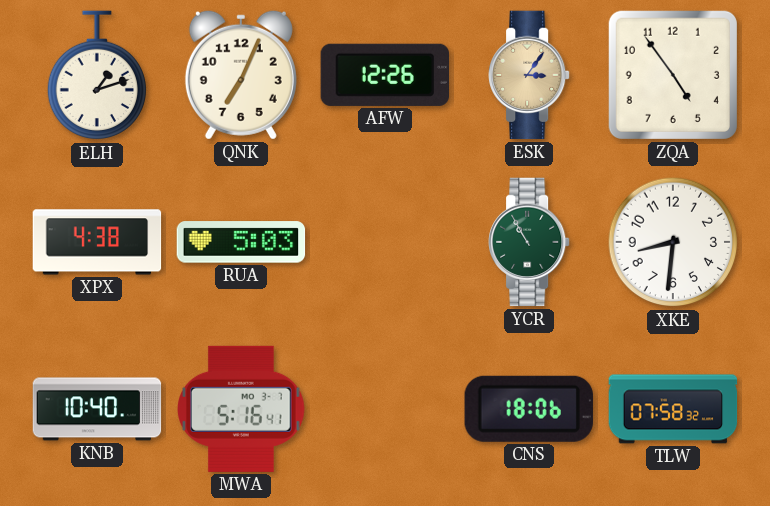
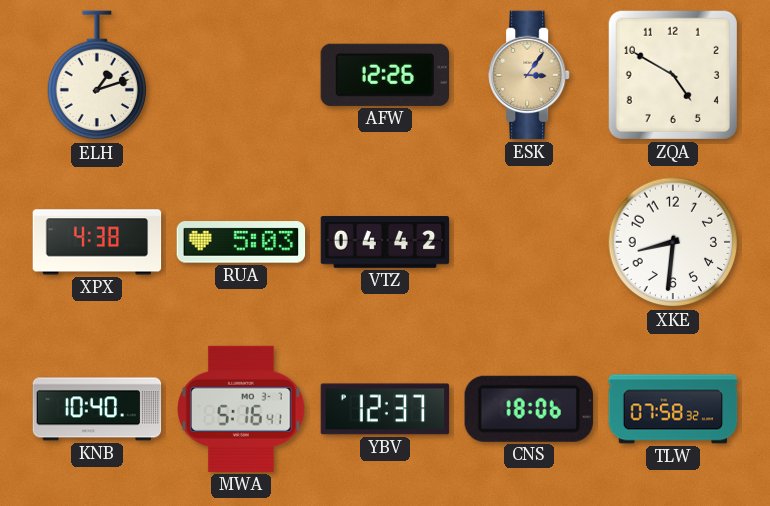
QNK: 7:04 -> none
ZQA: 4:54 -> 4:50
VTZ: none -> 04:42
YCR: 10:55 -> none
YBV: none -> 12:37
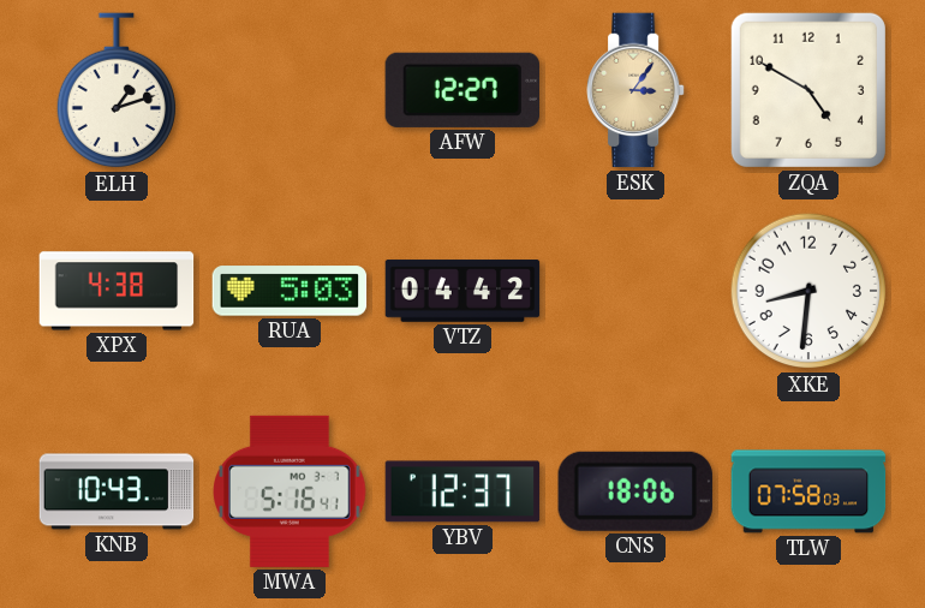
AFW: 12:26 -> 12:27
KNB: 10:40 -> 10:43
TLW: 07:58:32 -> 07:58:03
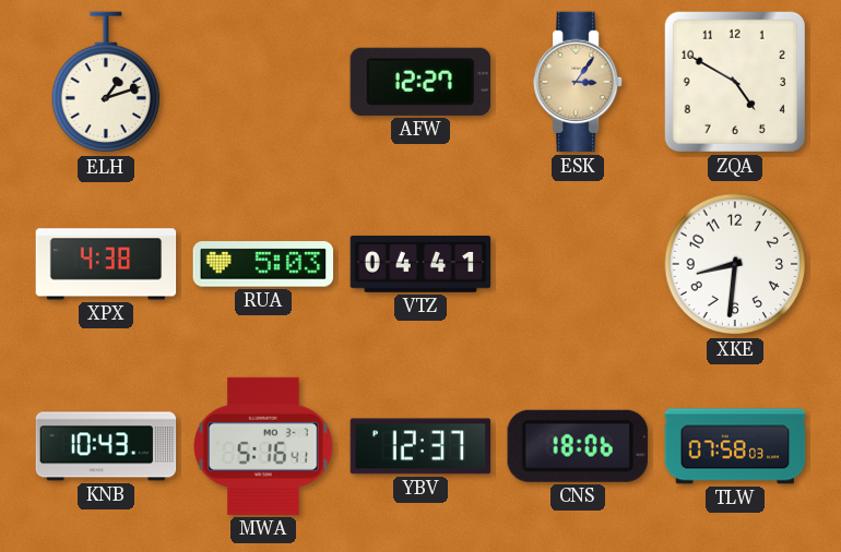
VTZ: 04:42 -> 04:41
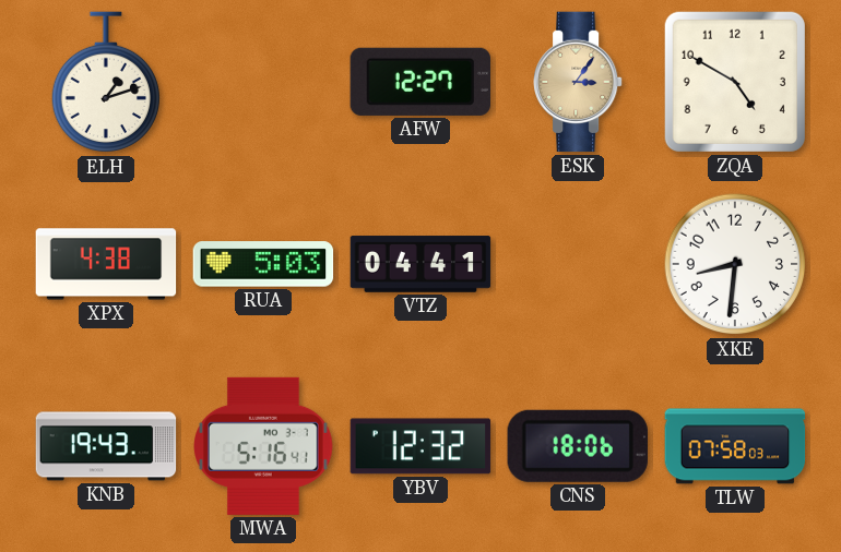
KNB: 10:43 -> 19:43
YBV: 12:37 -> 12:32
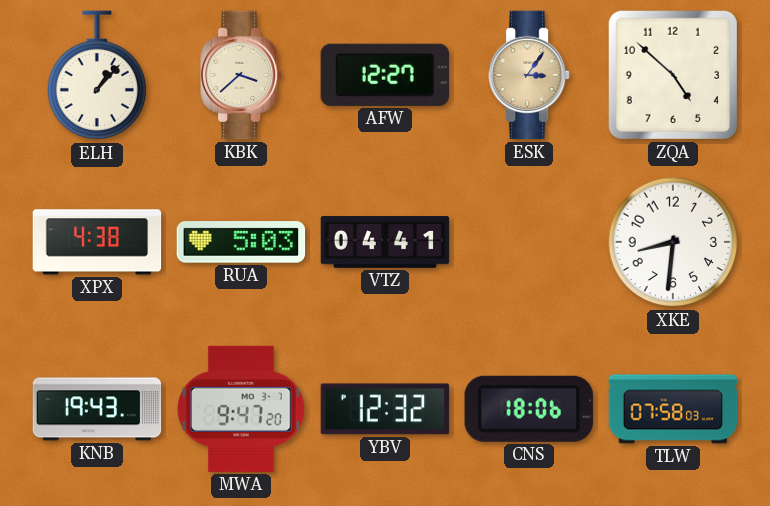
ELH: 1:12 -> 1:07
KBK: none -> 3:38
ZQA: 4:50 -> 4:52
MWA: 5:16 -> 9:47
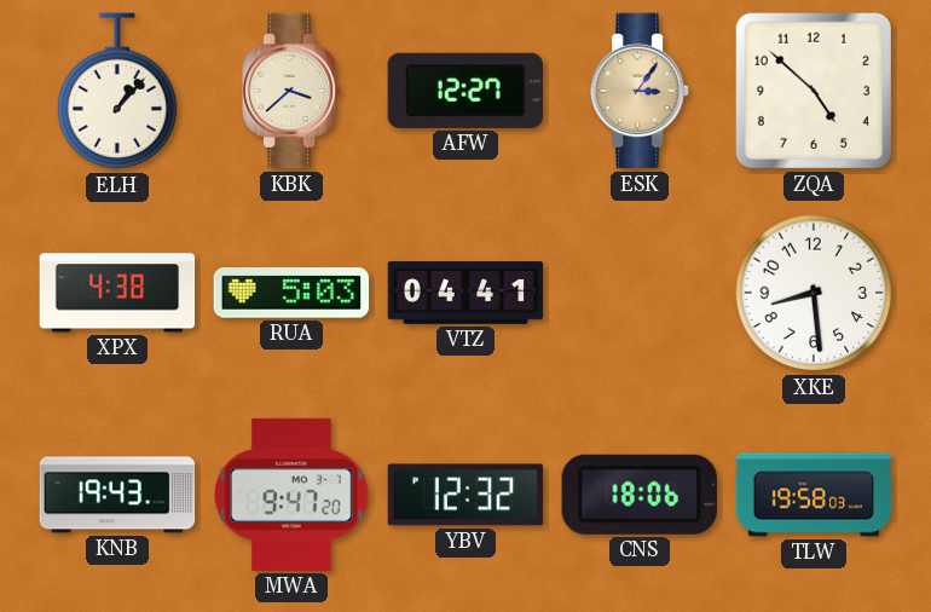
XKE: 8:31 -> 8:29
TLW: 07:58 -> 19:58
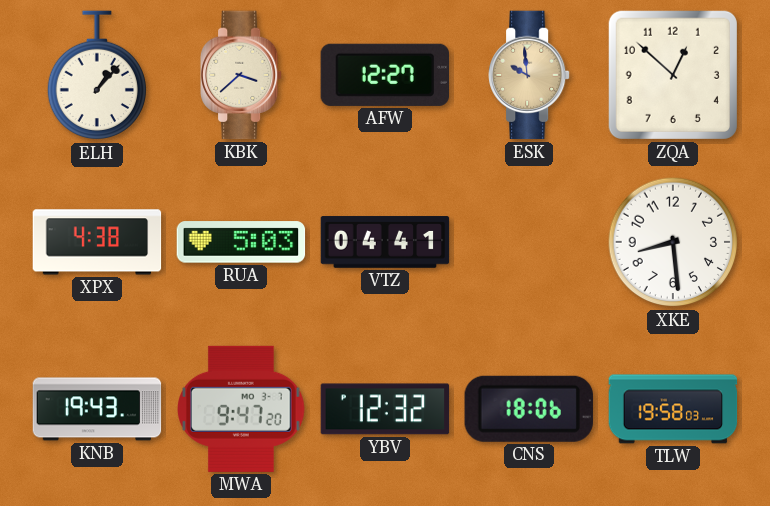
ESK: 3:06 -> 9:59
ZQA: 4:52 -> 12:52
